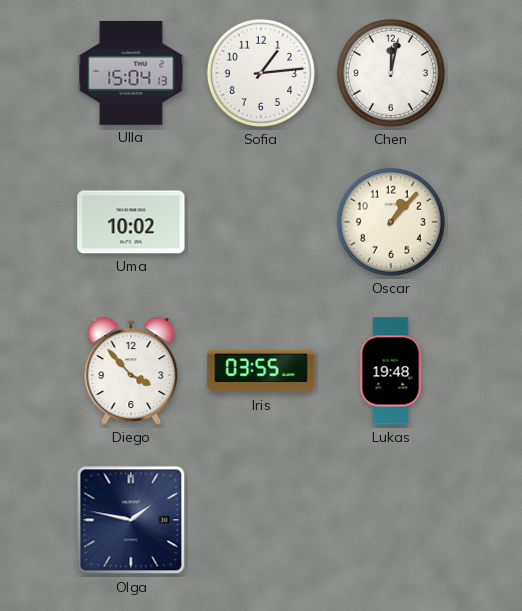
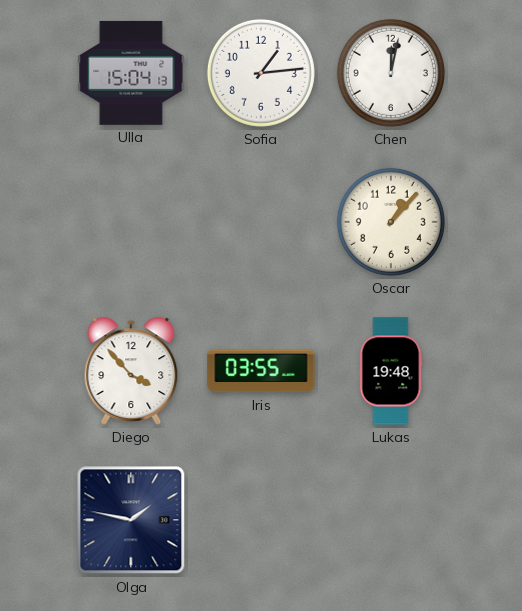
Uma: 10:02 -> none
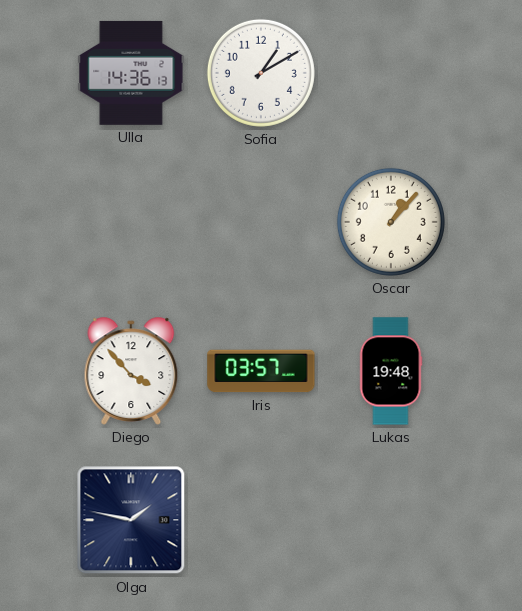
Ulla: 15:04 -> 14:36
Sofia: 1:14 -> 1:10
Chen: 12:02 -> none
Iris: 03:55 -> 03:57
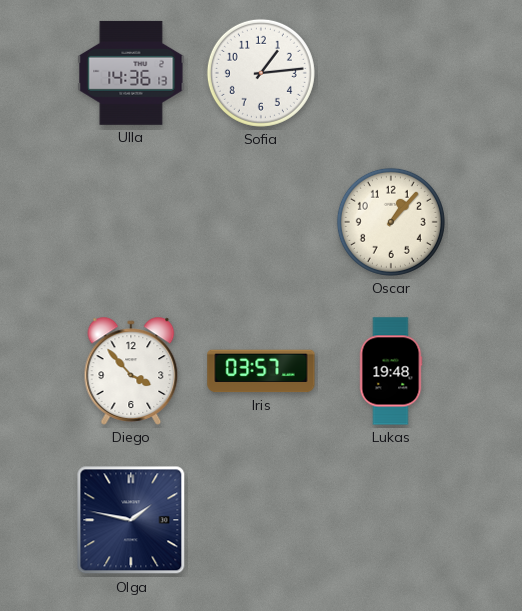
Sofia: 1:10 -> 1:14
